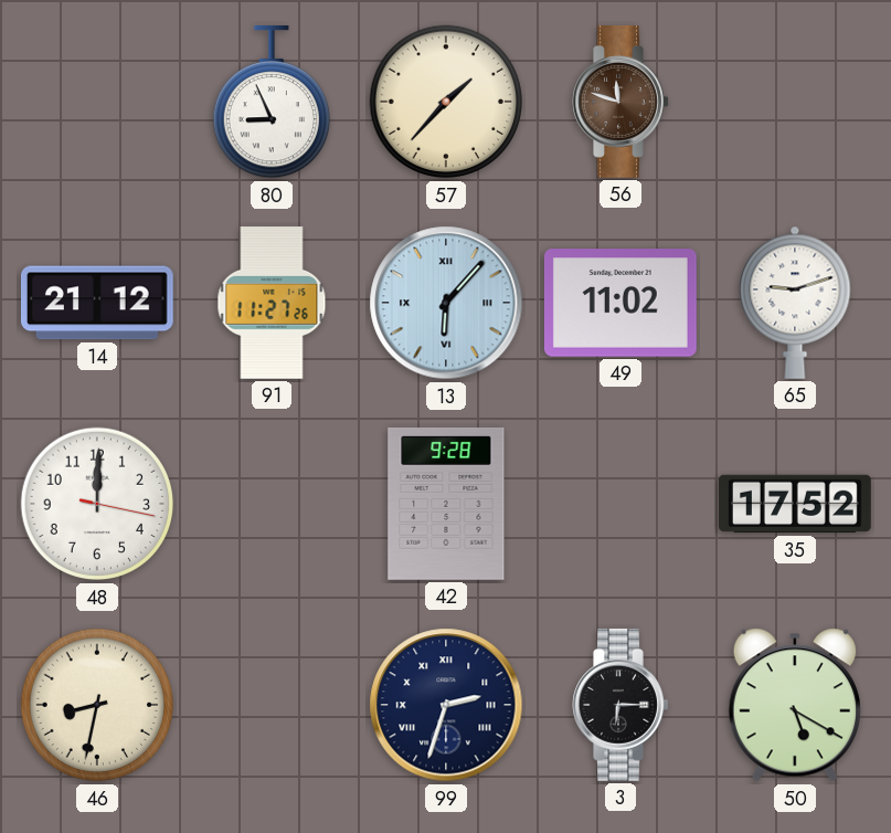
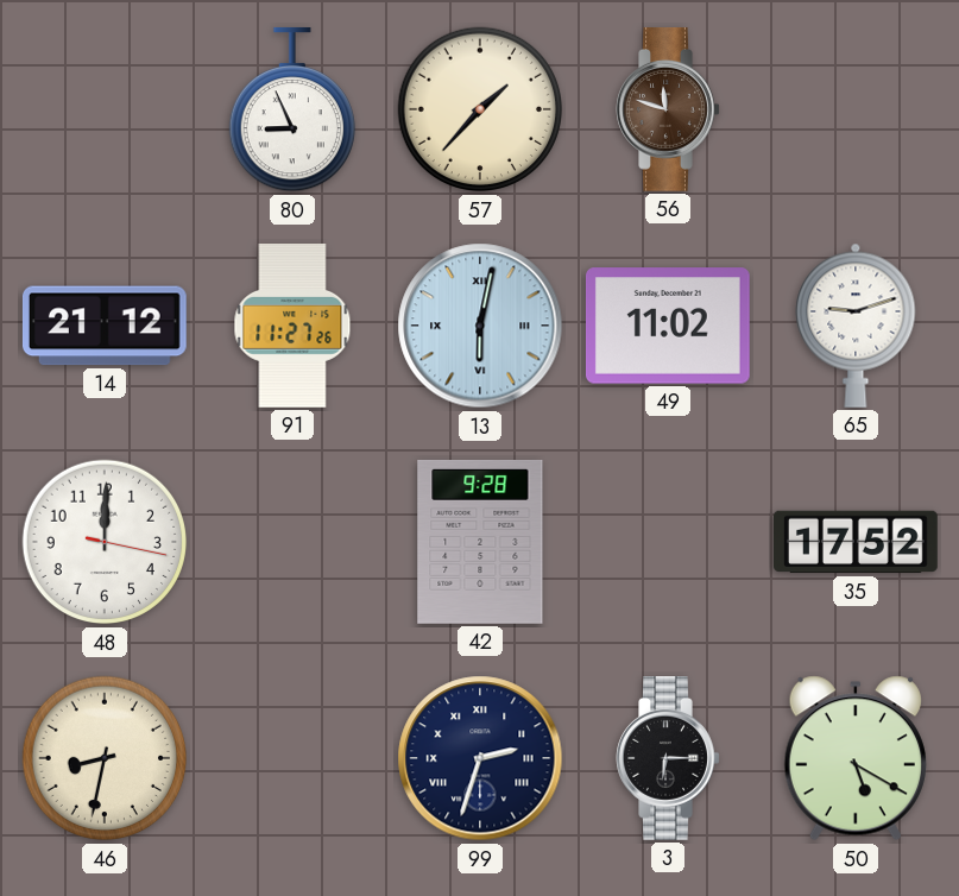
13: 6:07 -> 6:02
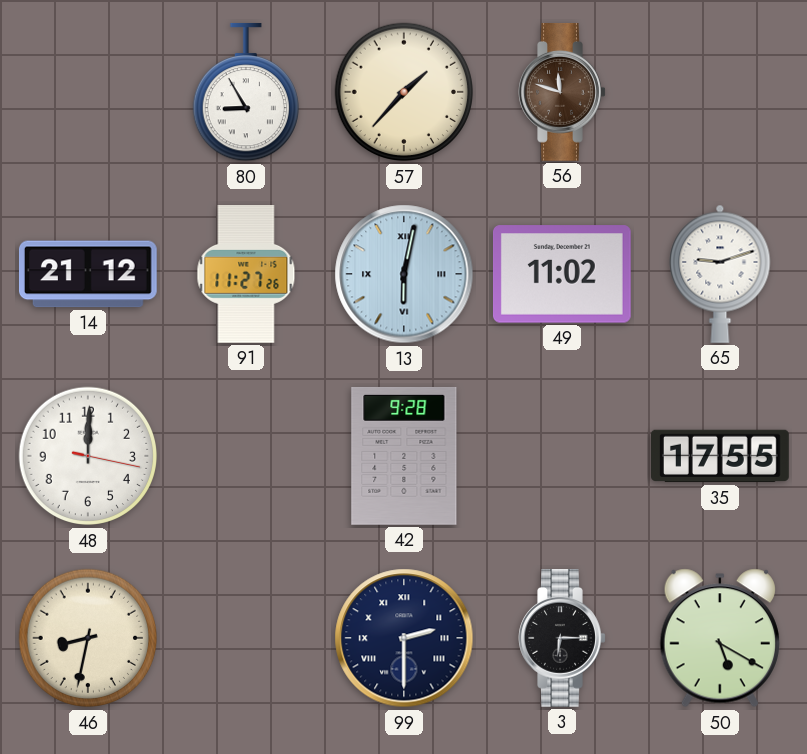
80: 8:56 -> 8:55
35: 17:52 -> 17:55
99: 2:33 -> 2:30
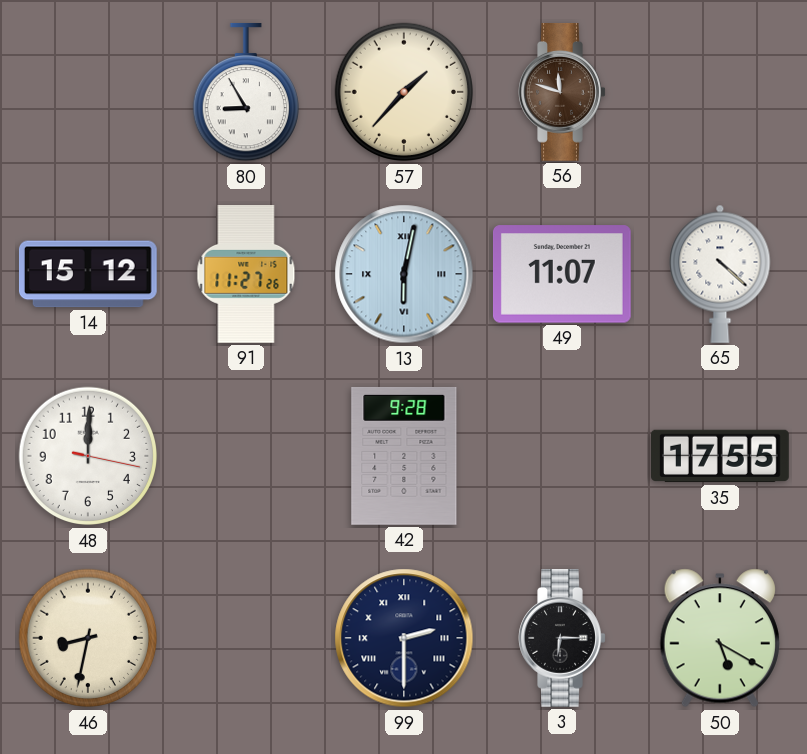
14: 21:12 -> 15:12
49: 11:02 -> 11:07
65: 9:12 -> 4:22
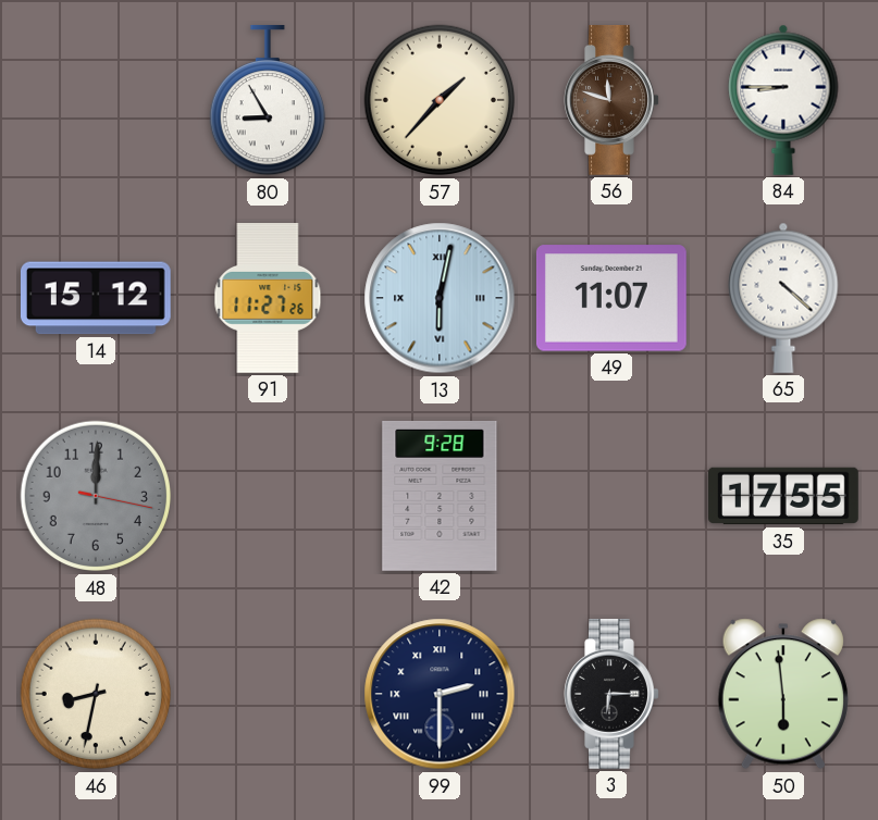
84: none -> 8:45
48 dial: white -> grey
50: 5:20 -> 5:59
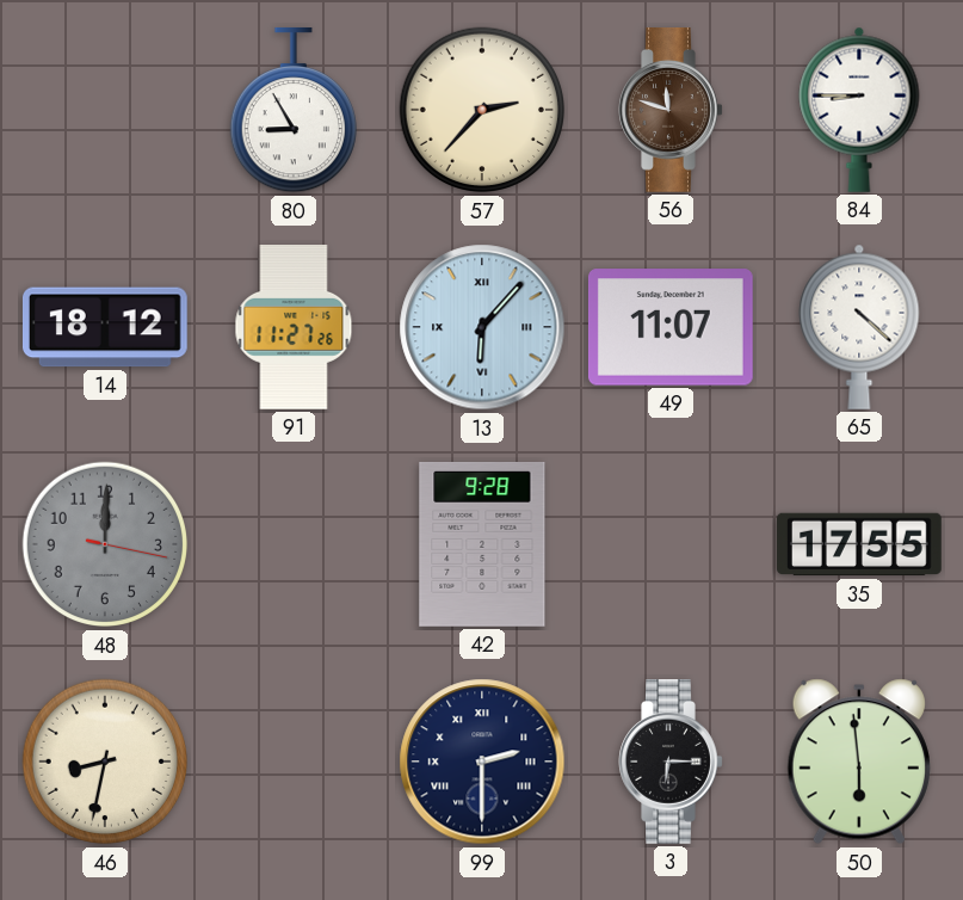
57: 1:37 -> 2:37
14: 15:12 -> 18:12
13: 6:02 -> 6:07
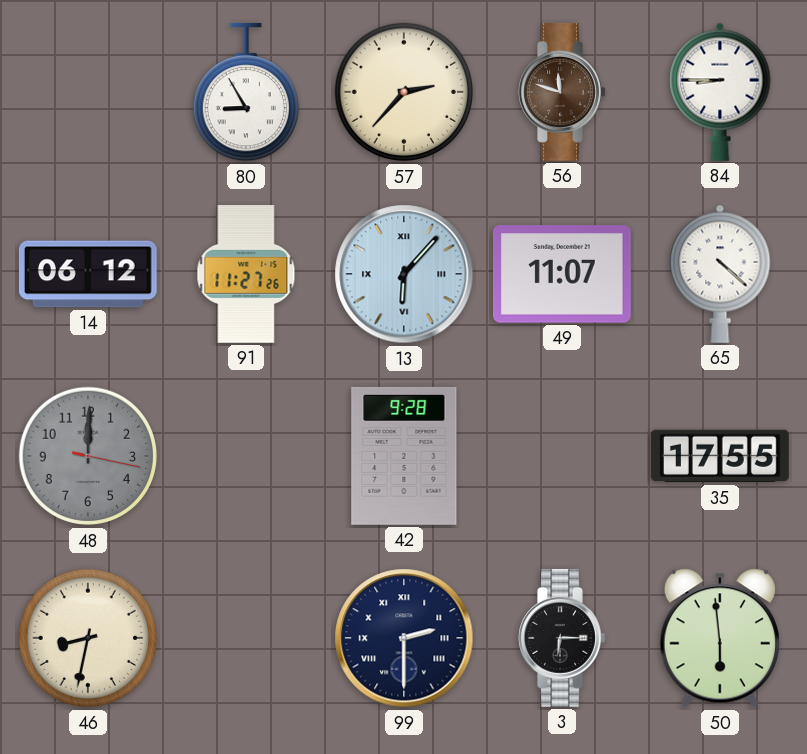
14: 18:12 -> 06:12
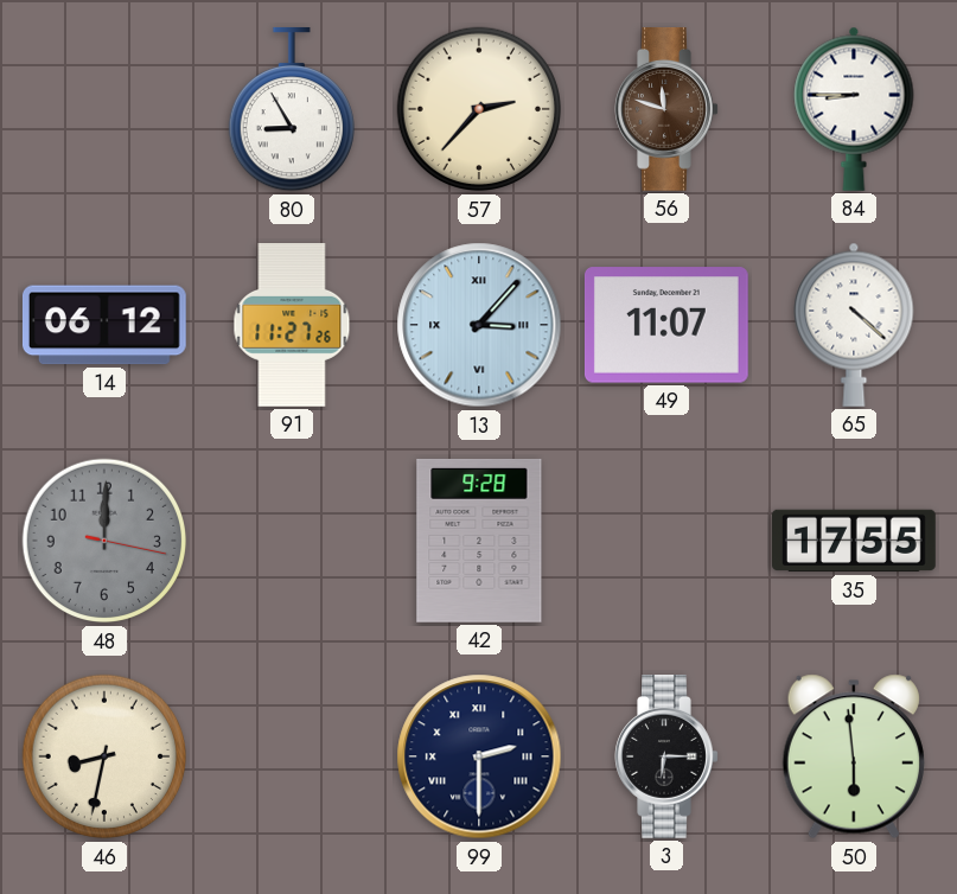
13: 6:07 -> 3:07
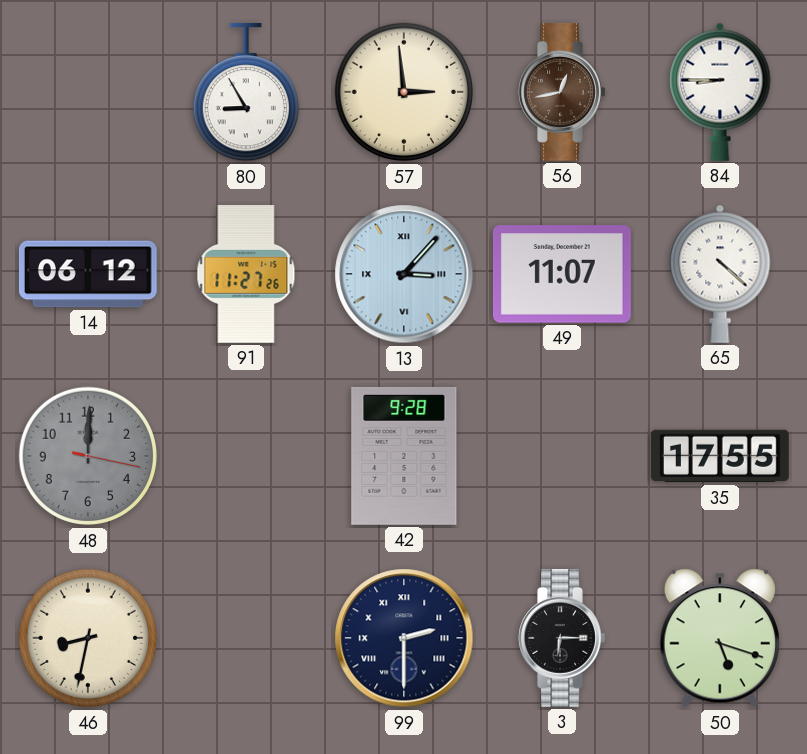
57: 2:37 -> 2:59
56: 11:48 -> 12:43
50: 5:59 -> 5:18
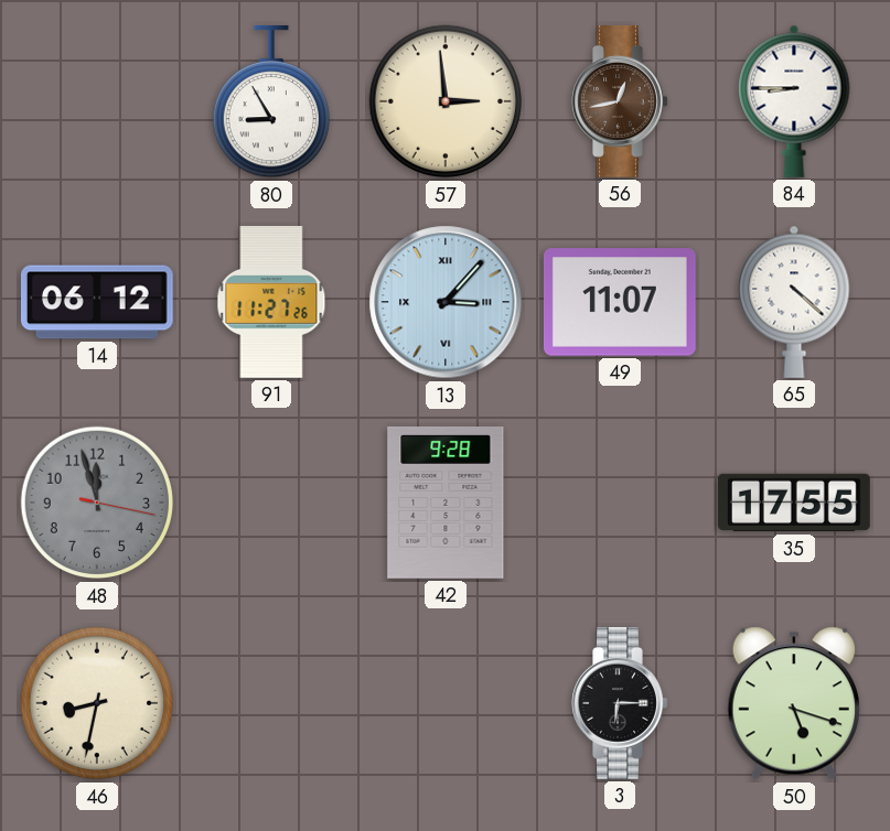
48: 12:00 -> 11:57
99: 2:30 -> none
